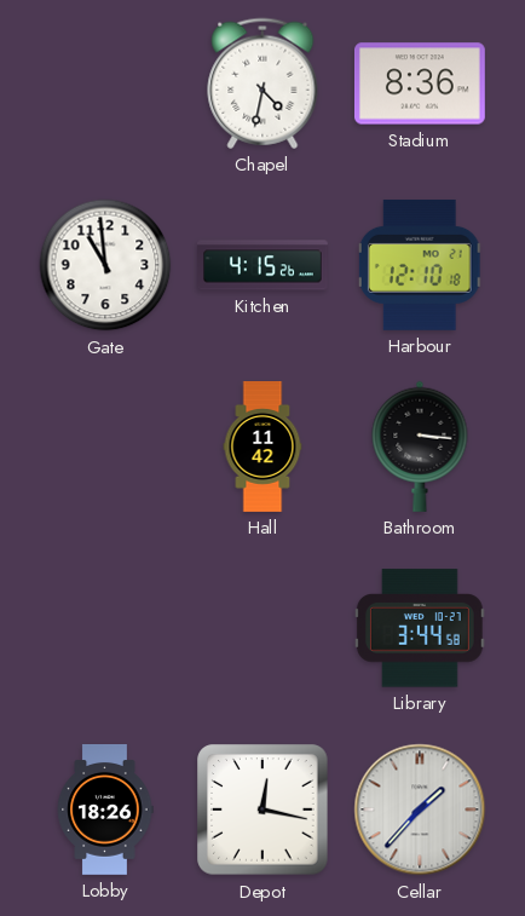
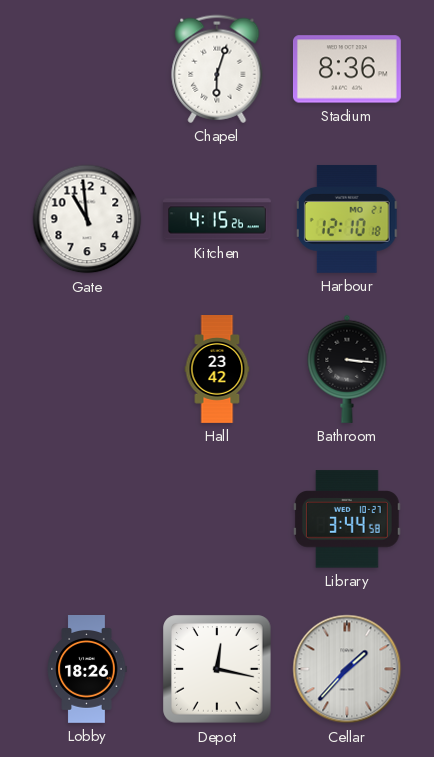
Chapel: 4:32 -> 6:03
Hall: 11:42 -> 23:42
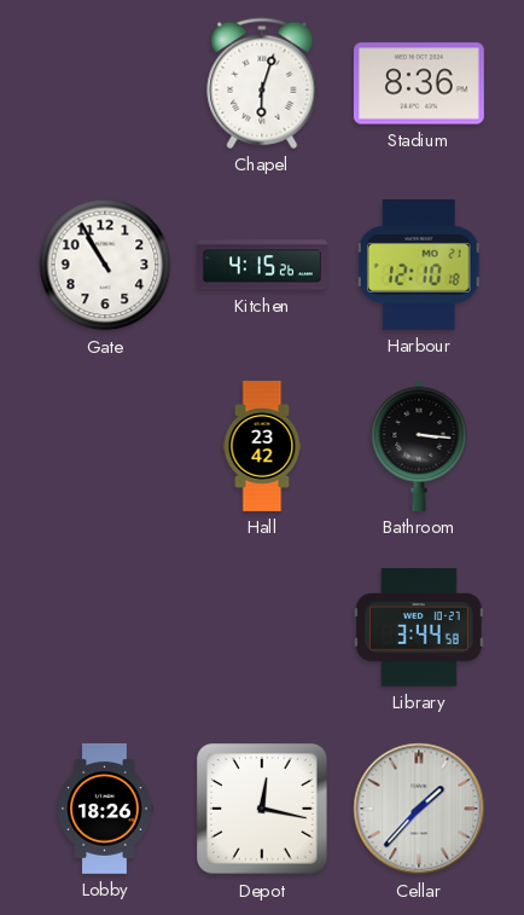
Gate: 10:59 -> 10:55
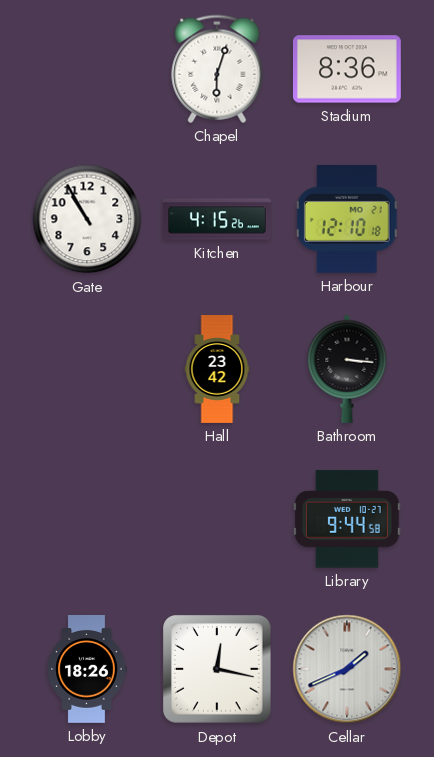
Library: 3:44 -> 9:44
Cellar: 1:37 -> 1:41
